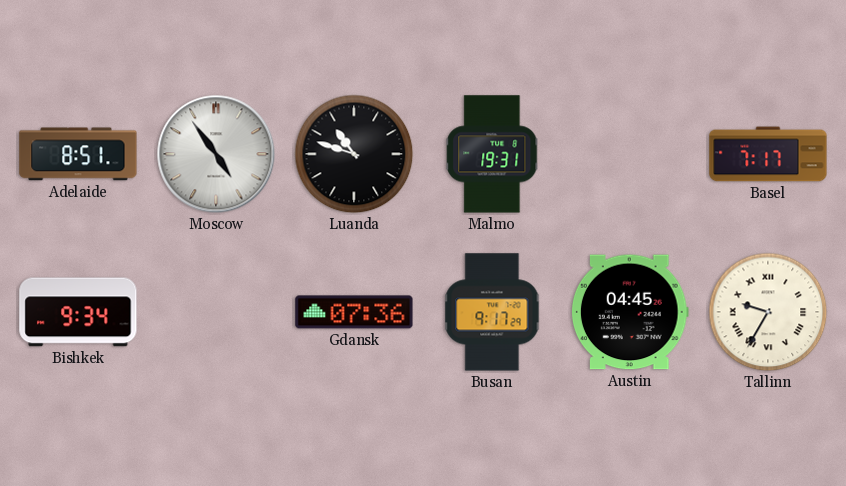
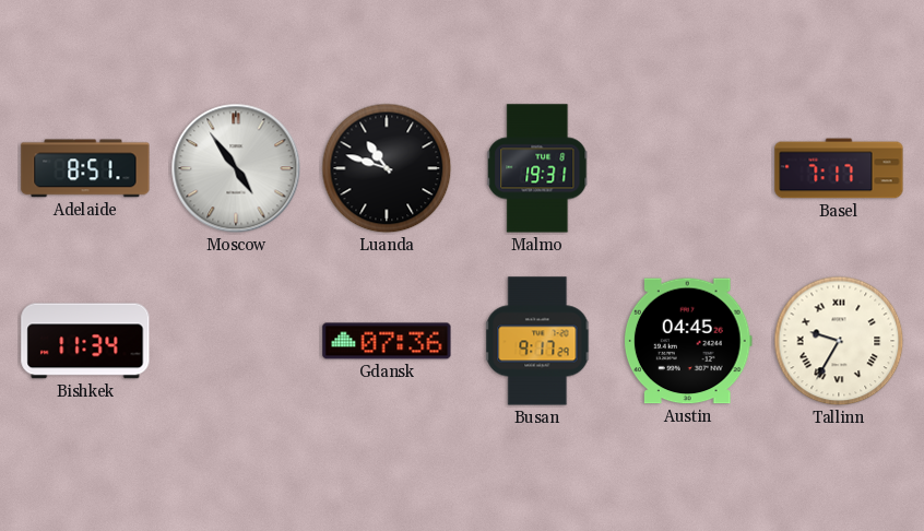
Bishkek: 9:34 -> 11:34
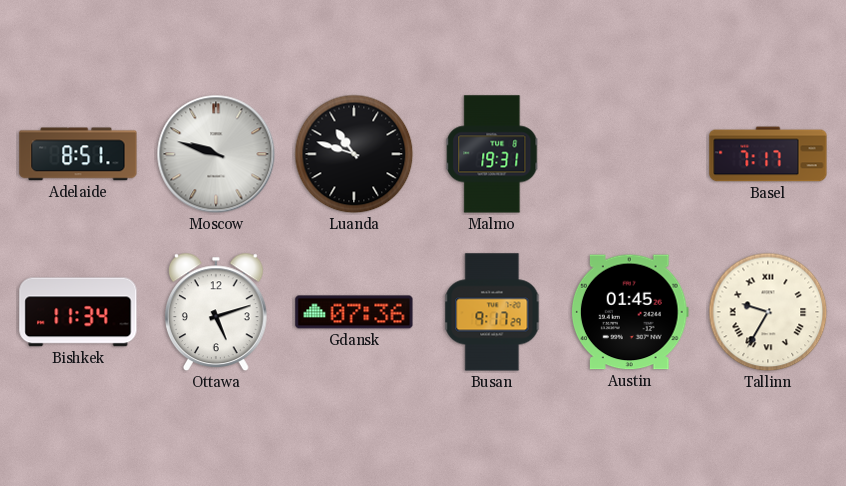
Moscow: 4:54 -> 9:48
Ottawa: none -> 5:12
Austin: 04:45 -> 01:45
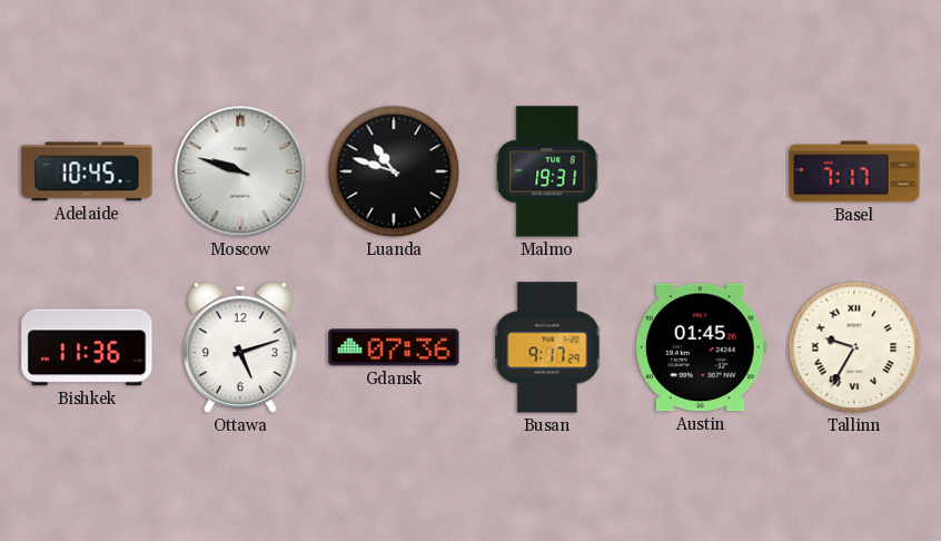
Adelaide: 8:51 -> 10:45
Bishkek: 11:34 -> 11:36
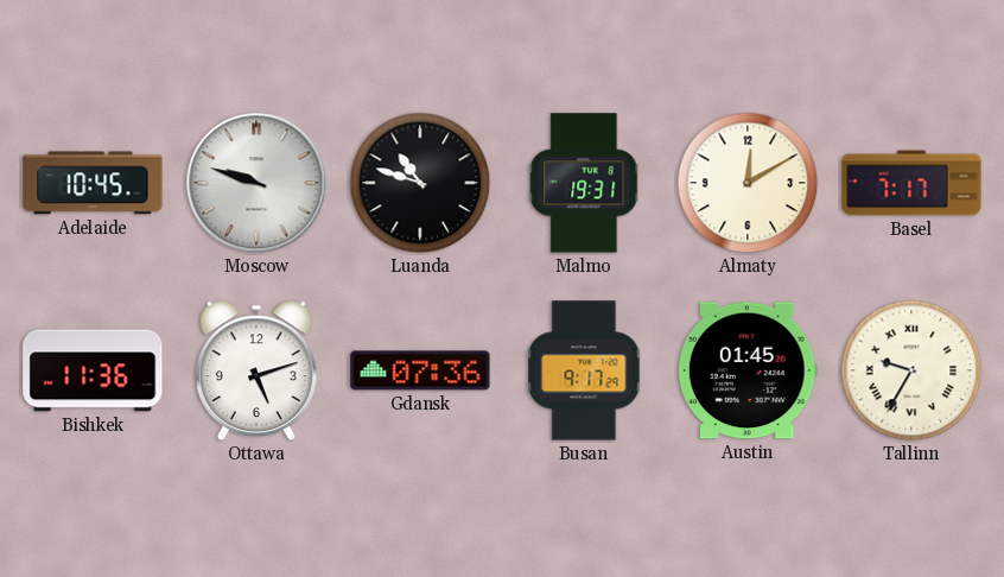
Almaty: none -> 12:10
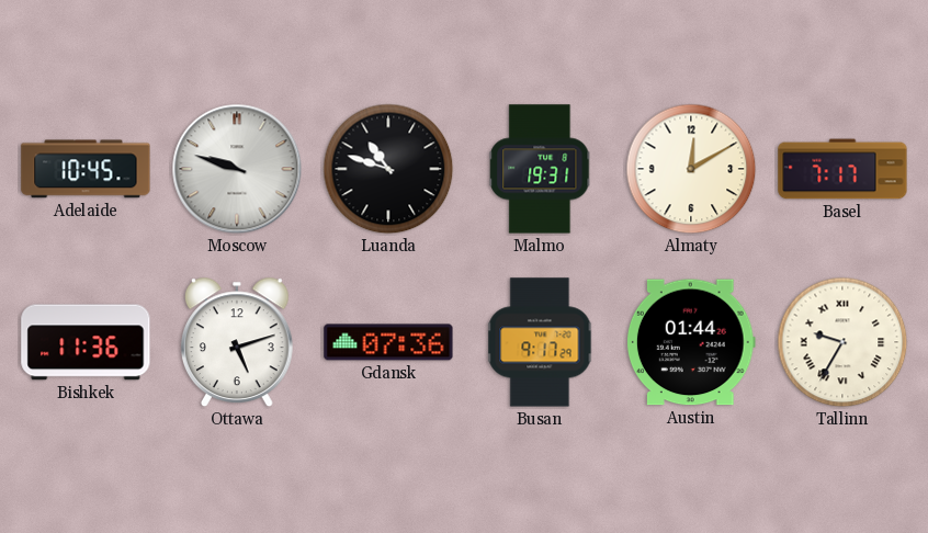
Austin: 01:45 -> 01:44
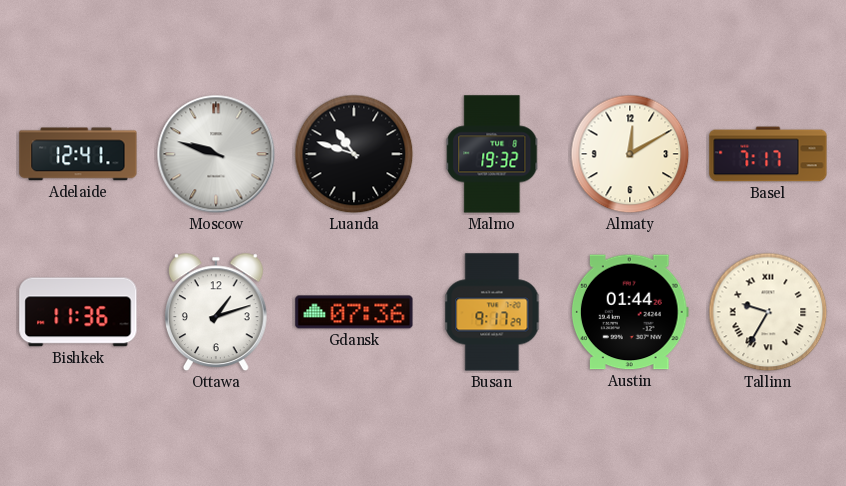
Adelaide: 10:45 -> 12:41
Malmo: 19:31 -> 19:32
Ottawa: 5:12 -> 1:12
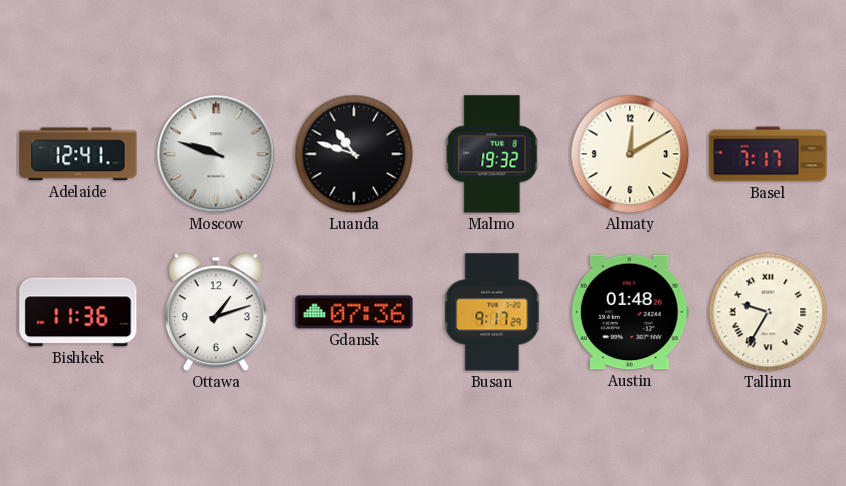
Austin: 01:44 -> 01:48
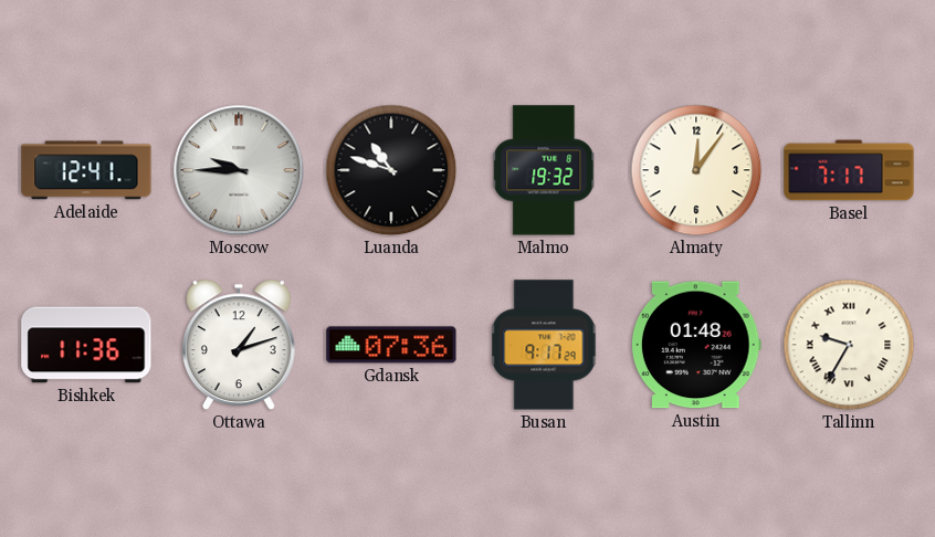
Moscow: 9:48 -> 9:45
Almaty: 12:10 -> 12:06
